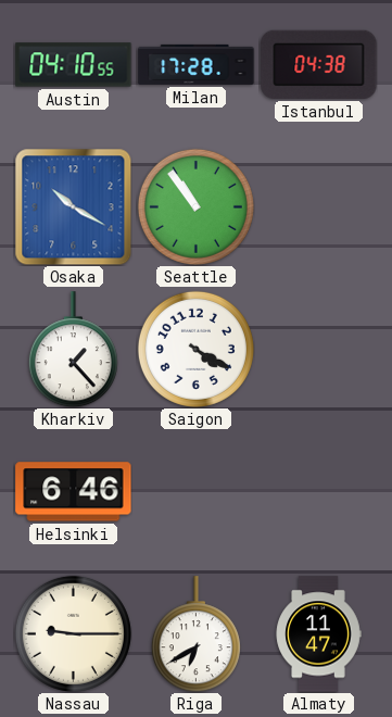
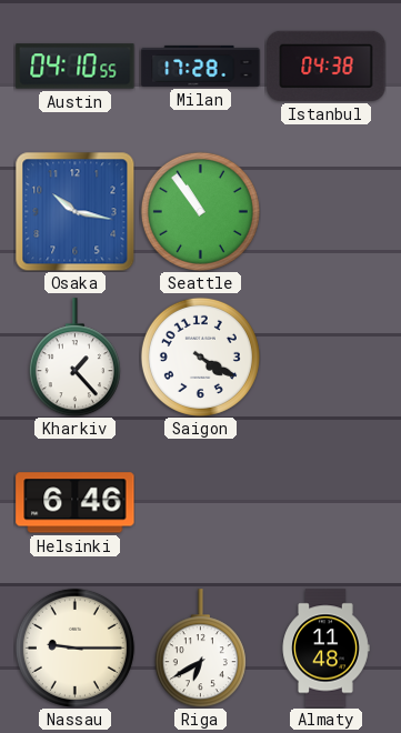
Osaka: 10:20 -> 10:17
Almaty: 11:47 -> 11:48
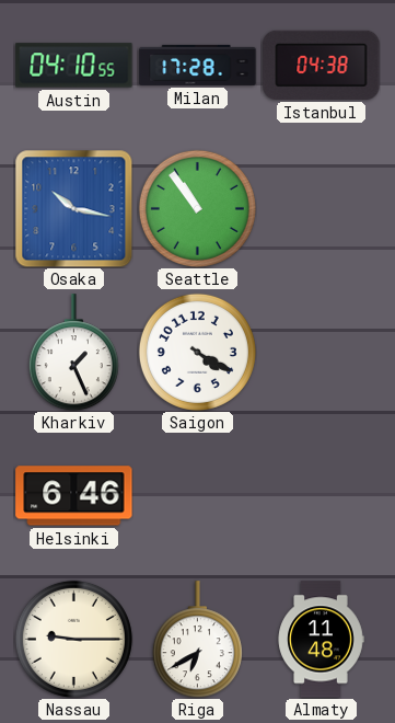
Kharkiv: 1:23 -> 1:26
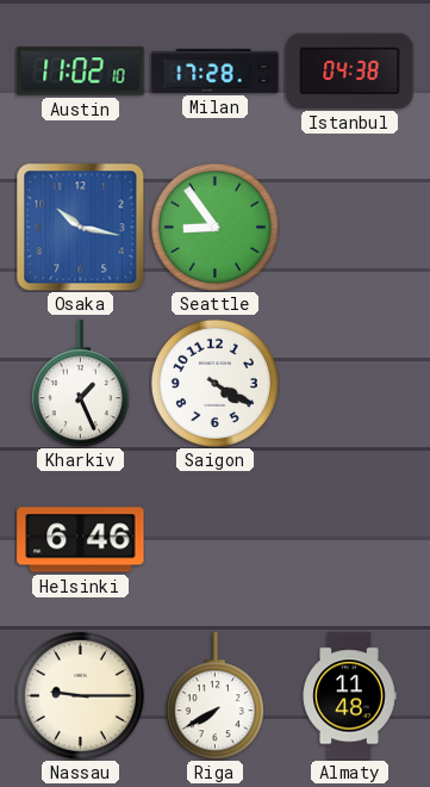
Austin: 04:10 -> 11:02
Seattle: 10:54 -> 8:54
Riga: 6:40 -> 7:40
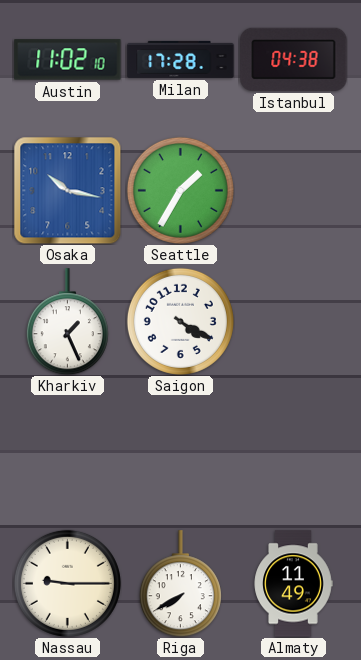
Seattle: 8:54 -> 1:35
Helsinki: 6:46 -> none
Almaty: 11:48 -> 11:49
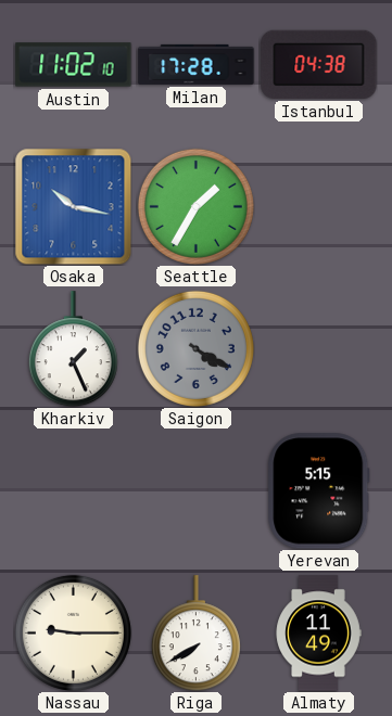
Saigon dial: white -> grey
Yerevan: none -> 5:15
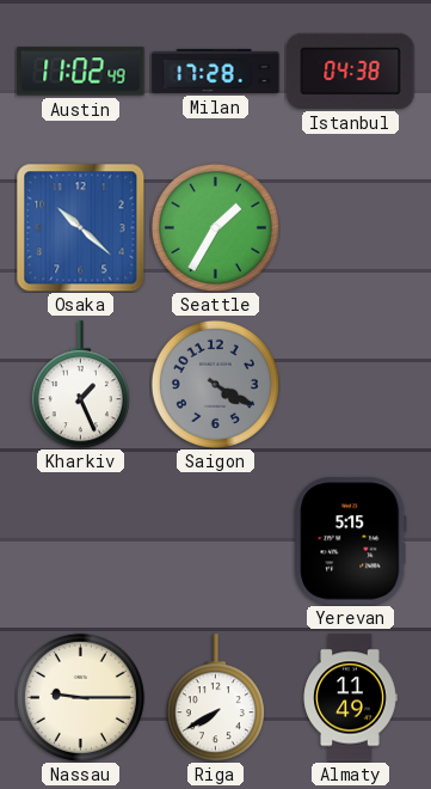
Austin: 11:02:10 -> 11:02:49
Osaka: 10:17 -> 10:22
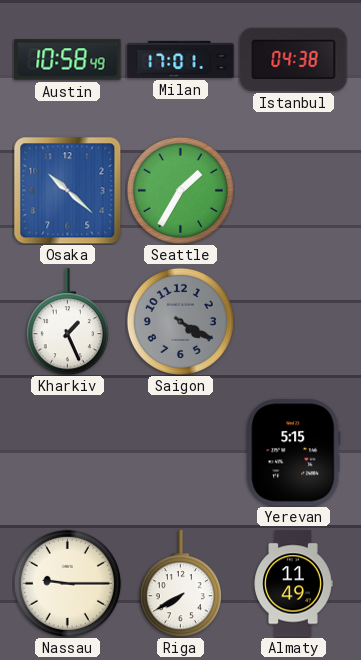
Austin: 11:02 -> 10:58
Milan: 17:28 -> 17:01
